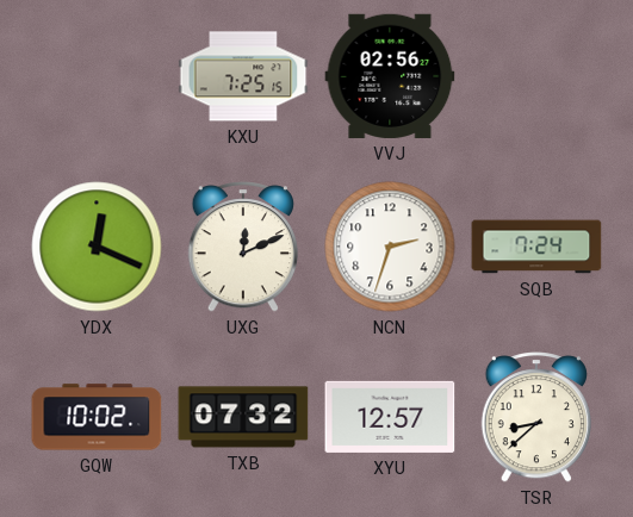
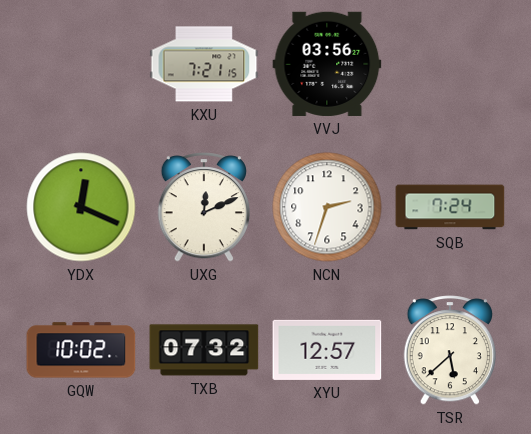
KXU: 7:25 -> 7:21
VVJ: 02:56 -> 03:56
TSR: 8:38 -> 5:38
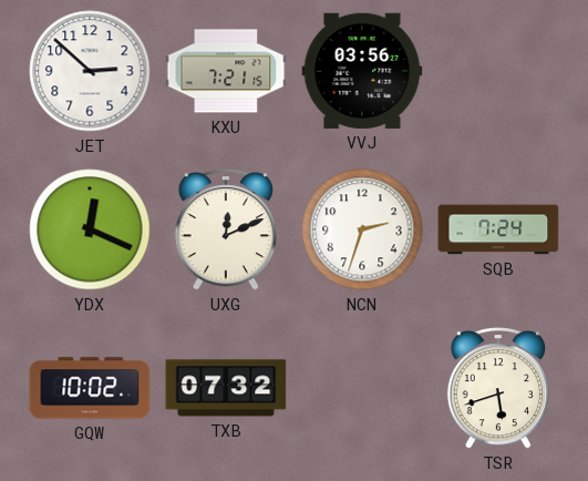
JET: none -> 2:52
XYU: 12:57 -> none
TSR: 5:38 -> 5:42
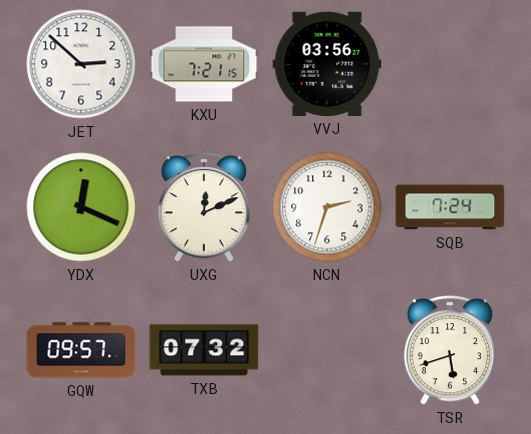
GQW: 10:02 -> 09:57
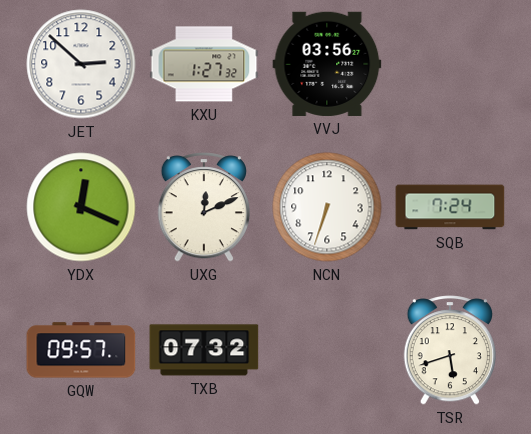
KXU: 7:21 -> 1:27
NCN: 2:33 -> 6:33
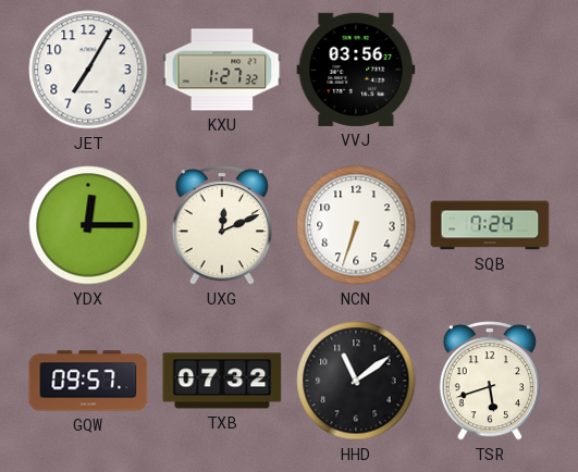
JET: 2:52 -> 7:05
YDX: 12:19 -> 12:15
HHD: none -> 11:09
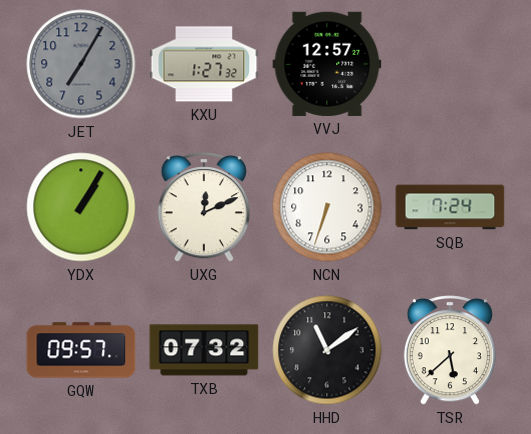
JET dial: white -> grey
VVJ: 03:56 -> 12:57
YDX: 12:15 -> 1:05
TSR: 5:42 -> 5:38
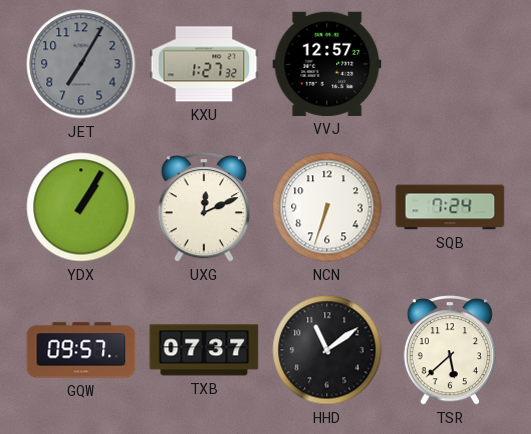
TXB: 07:32 -> 07:37
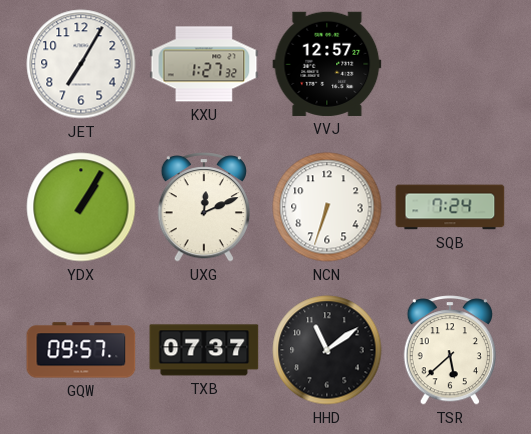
JET dial: grey -> white
